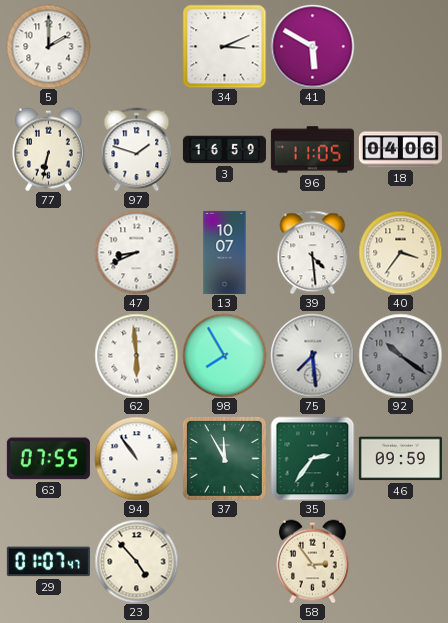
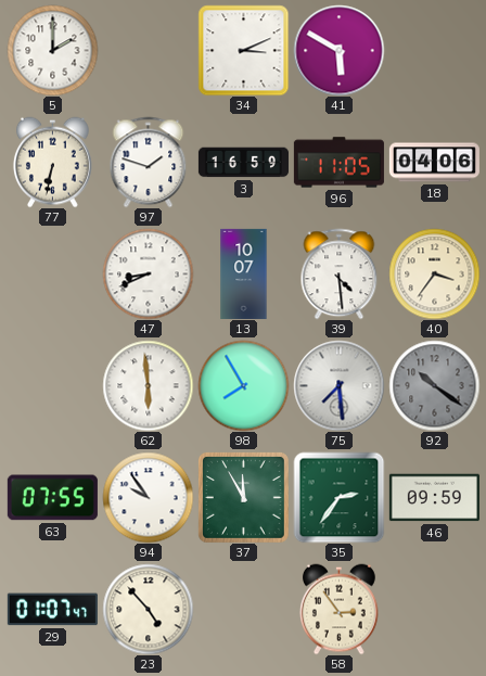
94: 10:54 -> 9:54
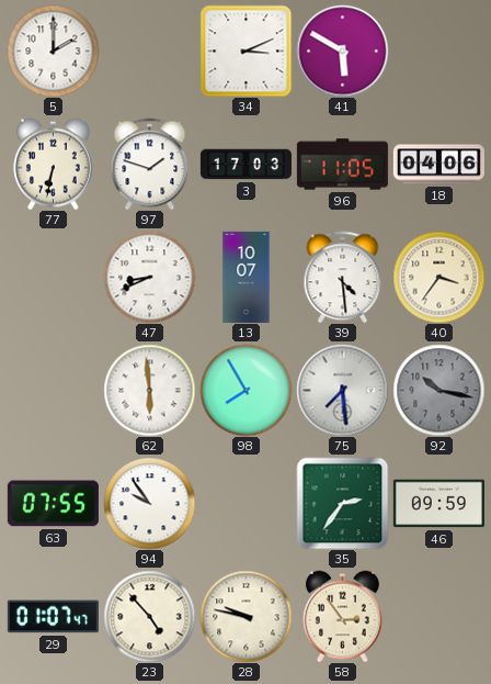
3: 16:59 -> 17:03
92: 10:21 -> 10:17
37: 11:55 -> none
28: none -> 9:47
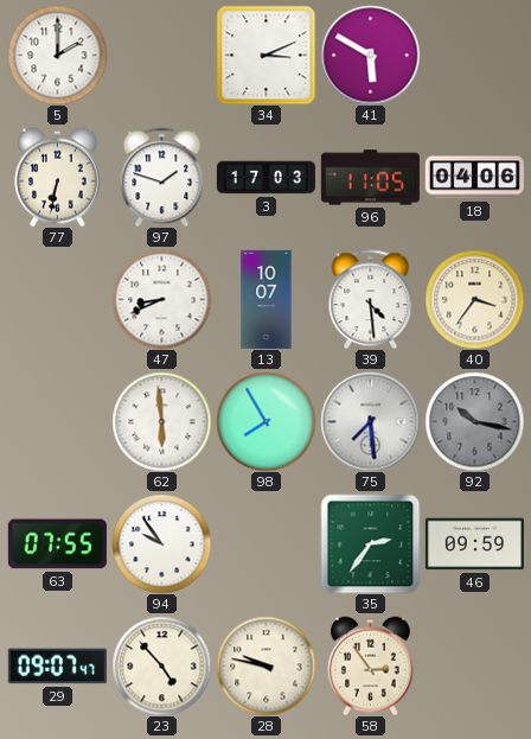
29: 01:07 -> 09:07
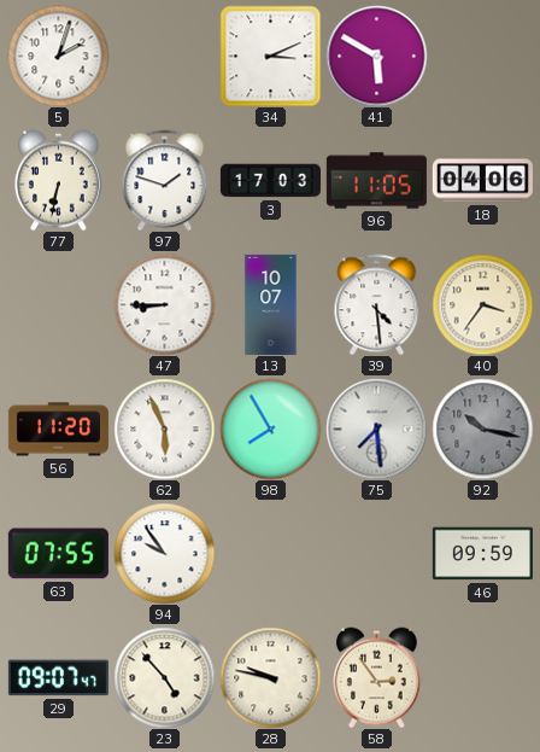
5: 2:00 -> 2:03
47: 8:41 -> 8:45
56: none -> 11:20
62: 5:59 -> 5:56
35: 2:36 -> none
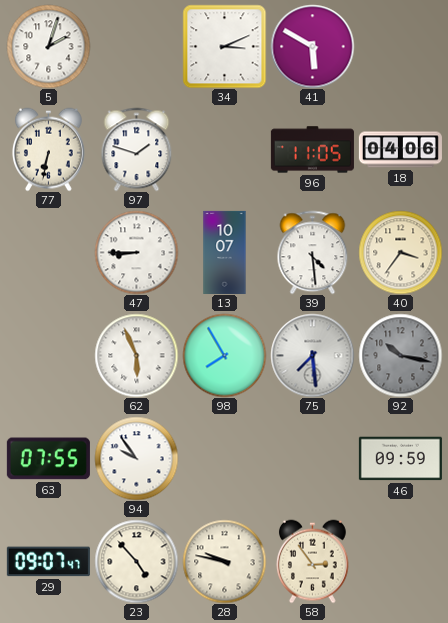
3: 17:03 -> none
56: 11:20 -> none
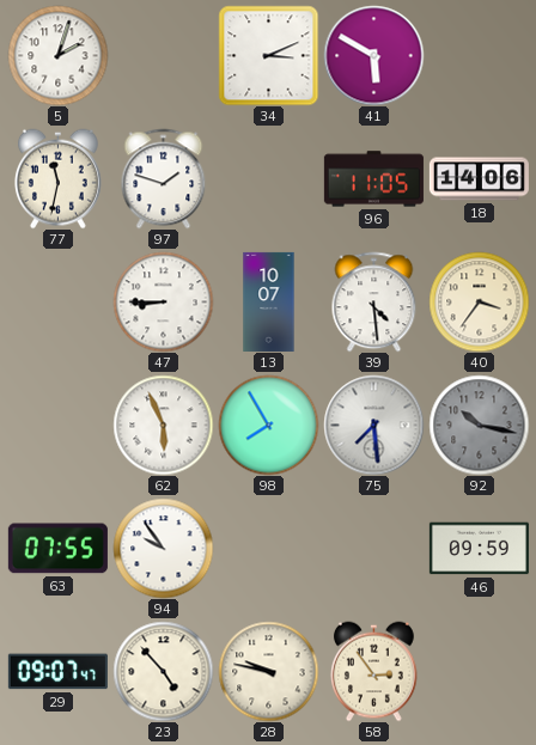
77: 6:32 -> 11:32
18: 04:06 -> 14:06
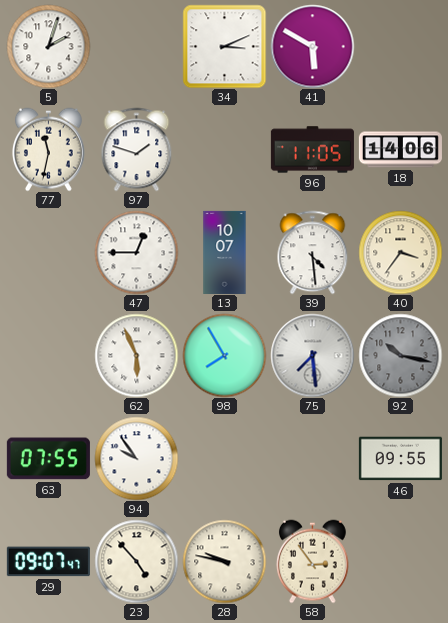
47: 8:45 -> 12:45
46: 09:59 -> 09:55
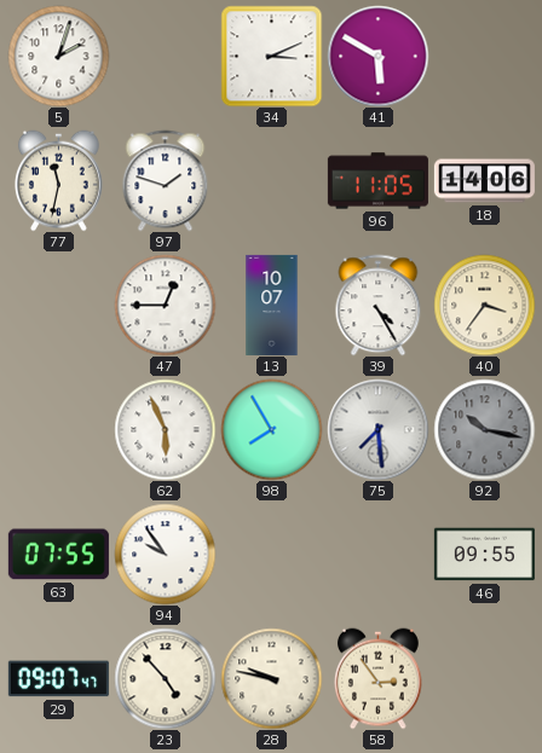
39: 4:29 -> 4:25
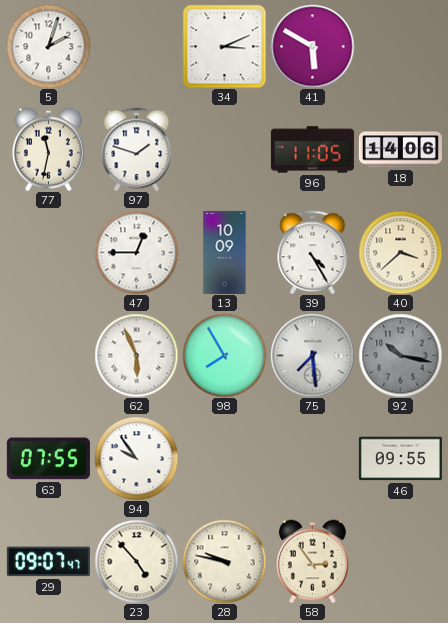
13: 10:07 -> 10:09
40: 3:36 -> 3:38
